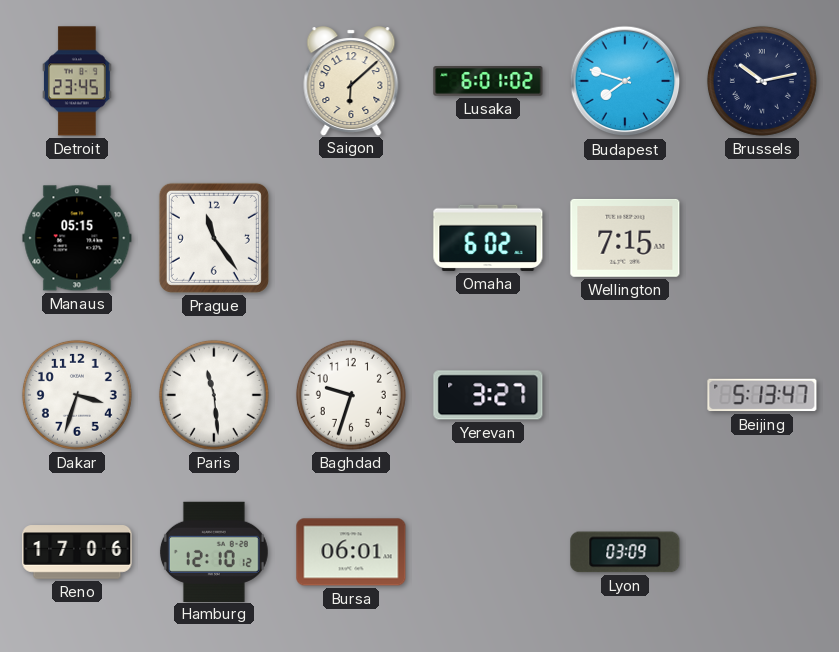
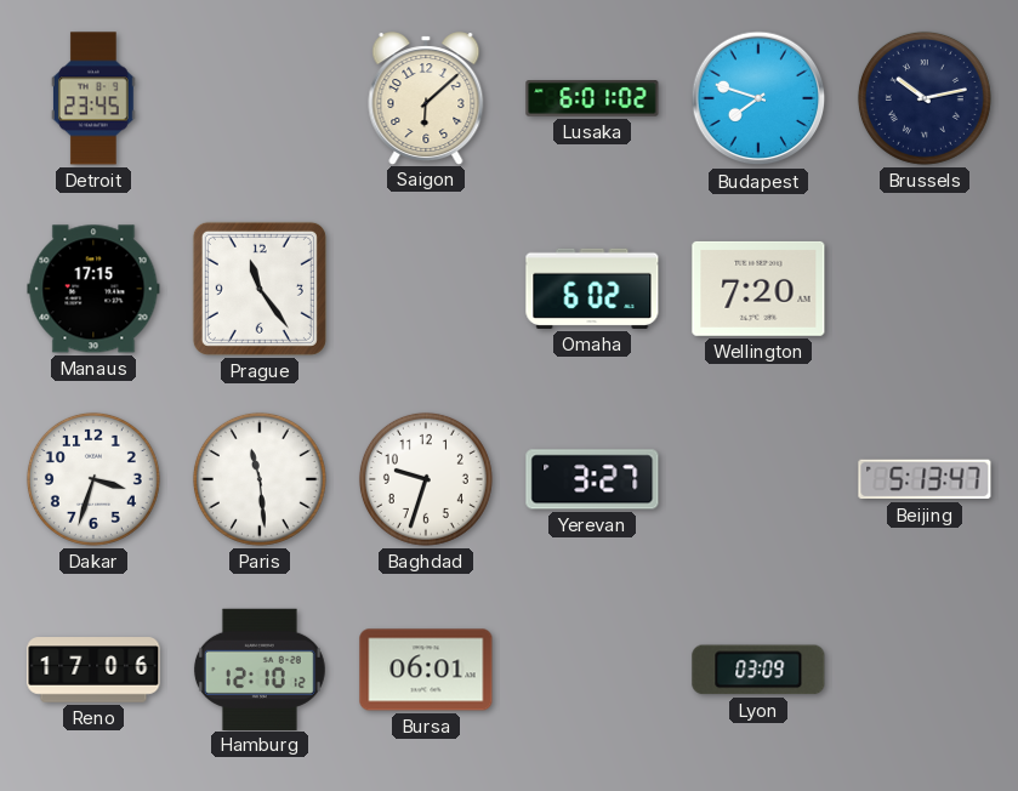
Manaus: 05:15 -> 17:15
Wellington: 7:15 -> 7:20
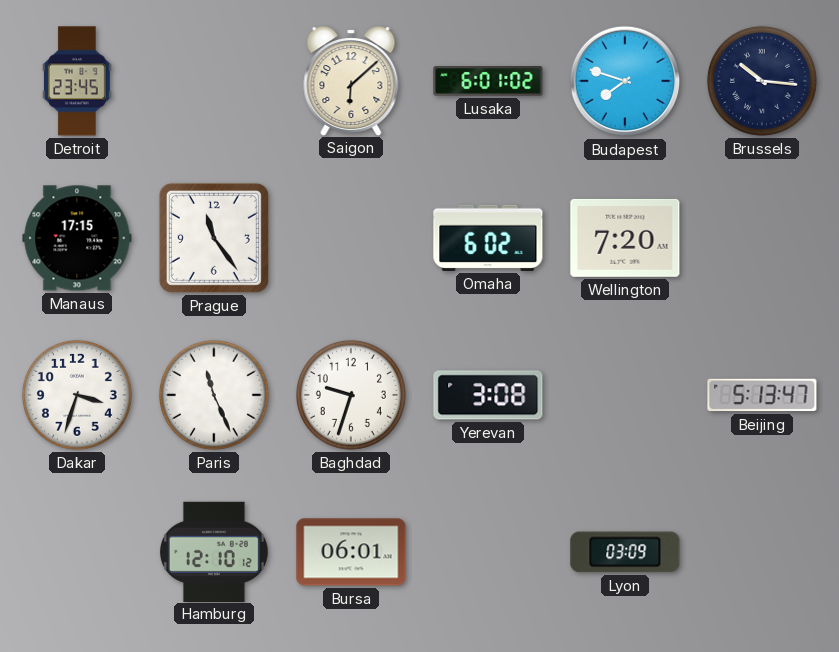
Brussels: 10:13 -> 10:16
Paris: 11:29 -> 11:26
Yerevan: 3:27 -> 3:08
Reno: 17:06 -> none
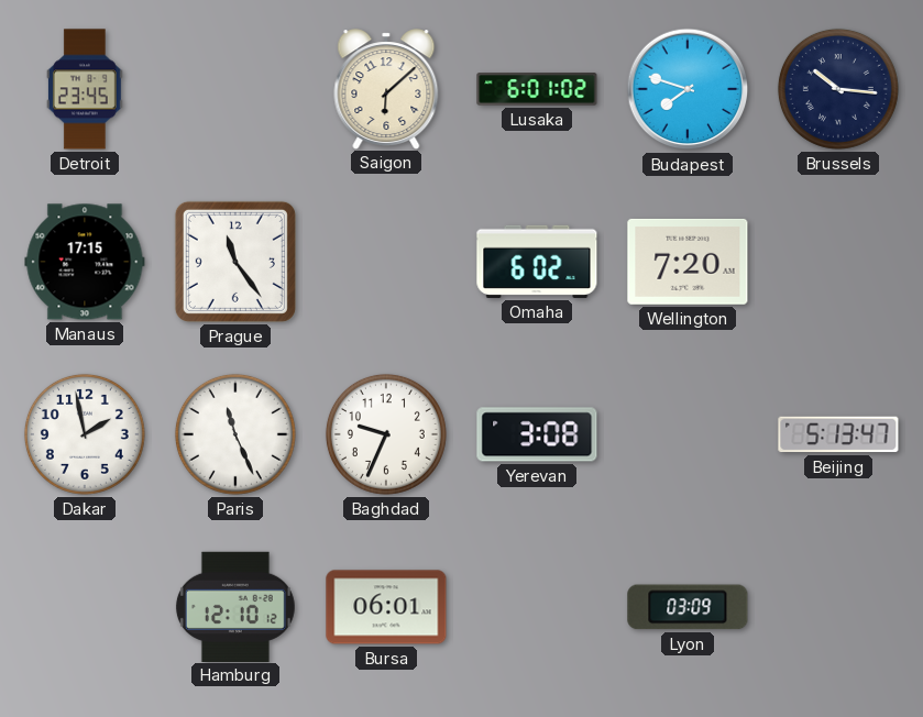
Dakar: 3:33 -> 1:58
Baghdad: 9:33 -> 9:34
